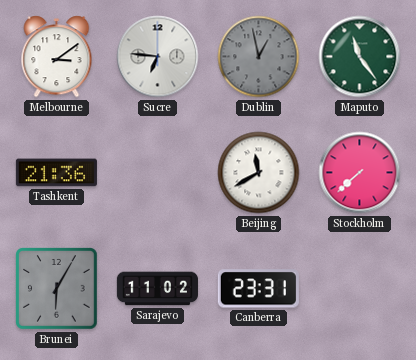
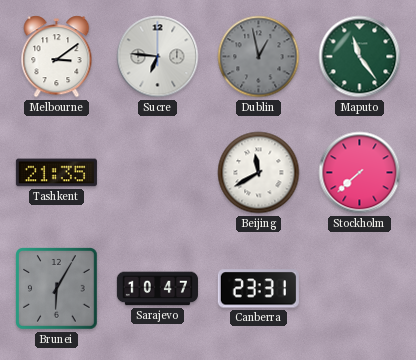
Tashkent: 21:36 -> 21:35
Sarajevo: 11:02 -> 10:47
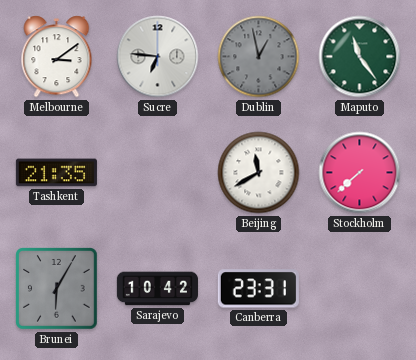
Sarajevo: 10:47 -> 10:42
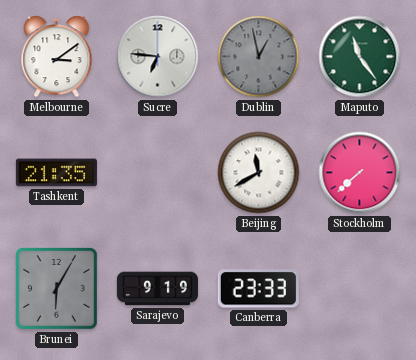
Sarajevo: 10:42 -> 9:19
Canberra: 23:31 -> 23:33
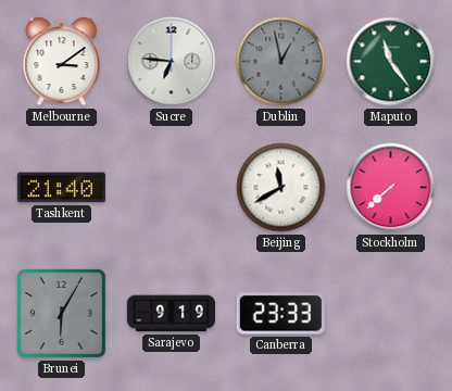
Tashkent: 21:35 -> 21:40
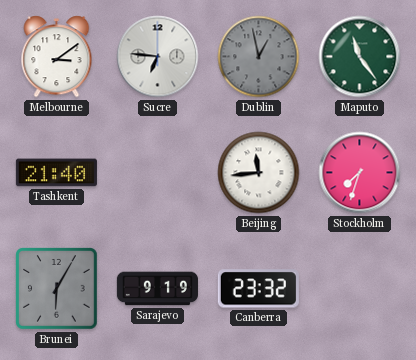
Beijing: 11:40 -> 11:44
Stockholm: 7:38 -> 7:33
Canberra: 23:33 -> 23:32
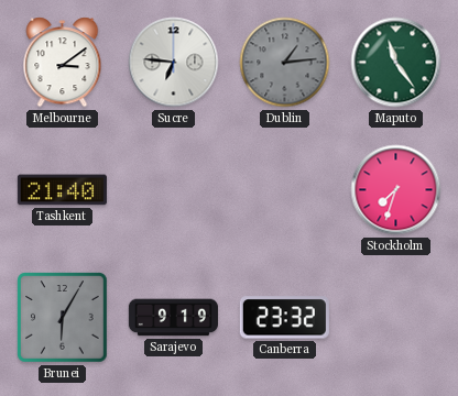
Dublin: 12:58 -> 1:14
Beijing: 11:44 -> none
